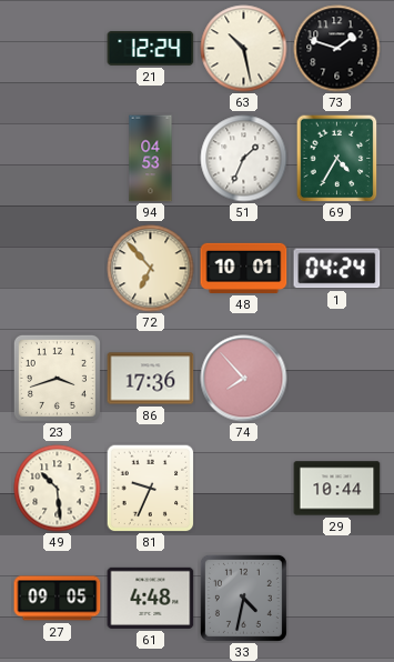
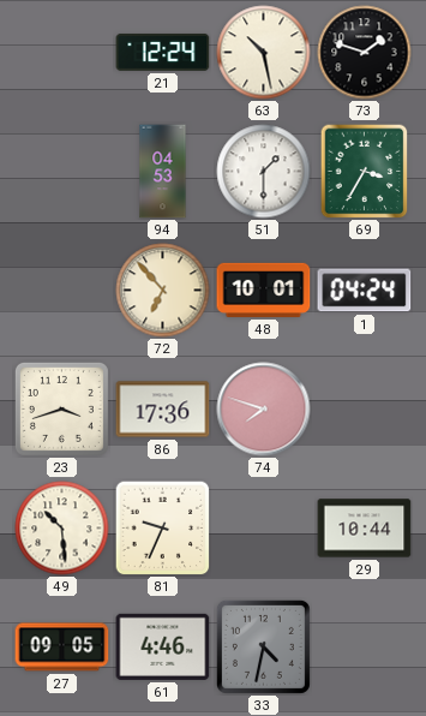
51: 1:34 -> 1:30
69: 4:35 -> 3:35
74: 7:53 -> 7:48
61: 4:48 -> 4:46
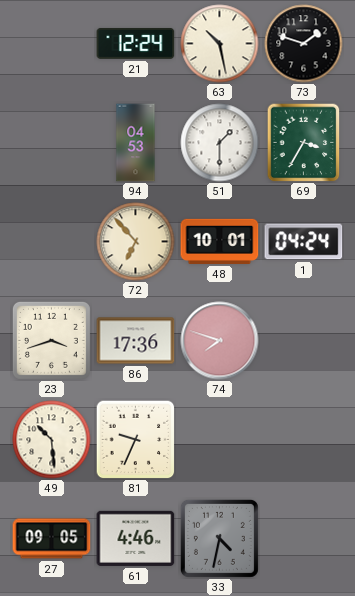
29: 10:44 -> none
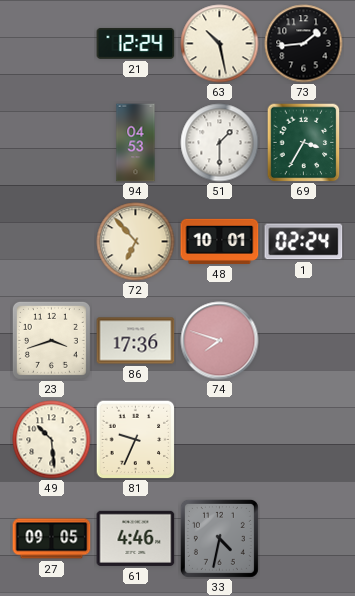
73: 1:48 -> 1:44
1: 04:24 -> 02:24
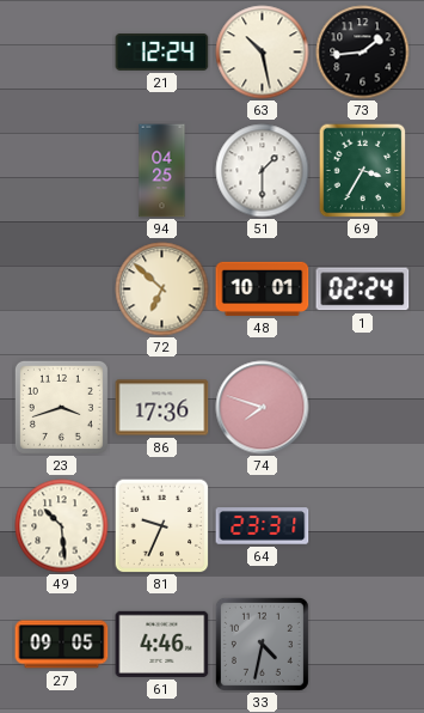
94: 04:53 -> 04:25
72: 6:53 -> 6:52
64: none -> 23:31
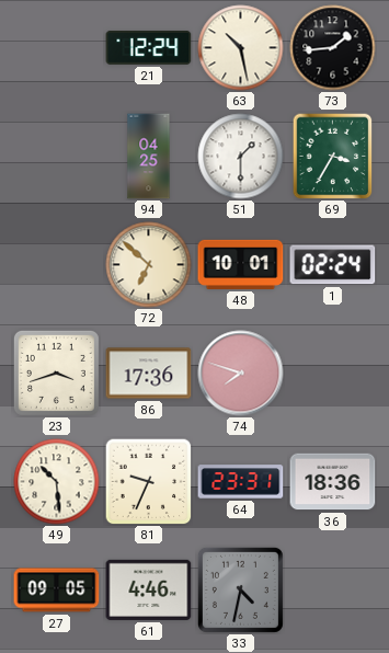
36: none -> 18:36
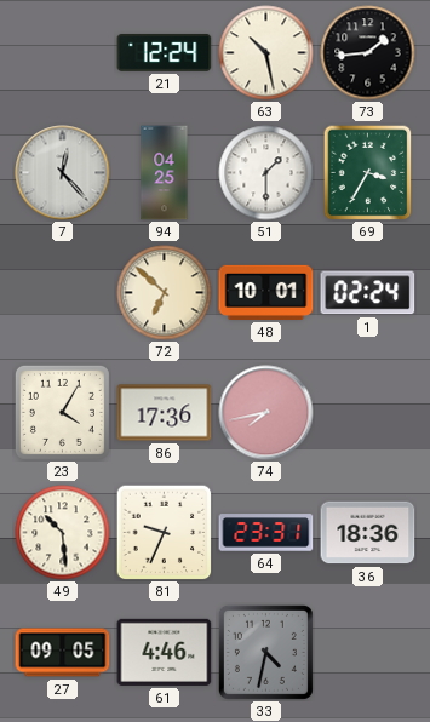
7: none -> 12:23
23: 3:42 -> 4:05
74: 7:48 -> 7:43
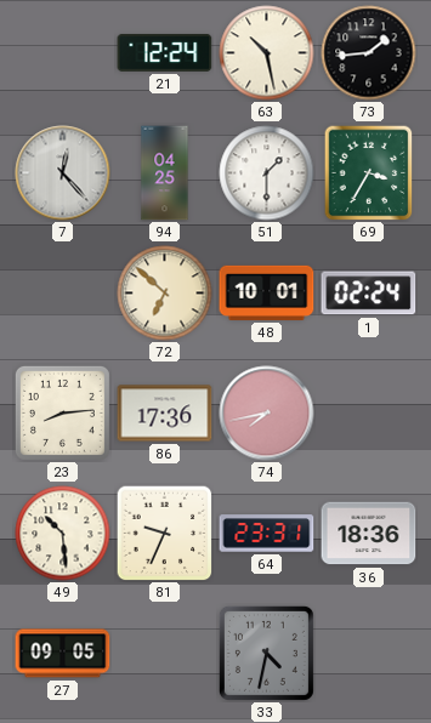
23: 4:05 -> 8:14
61: 4:46 -> none
